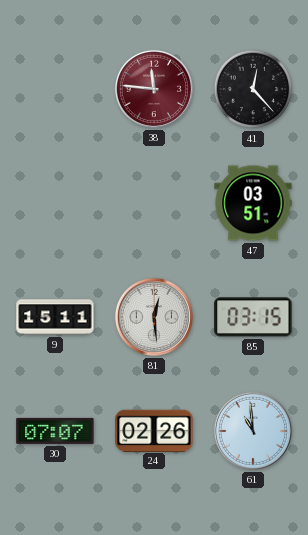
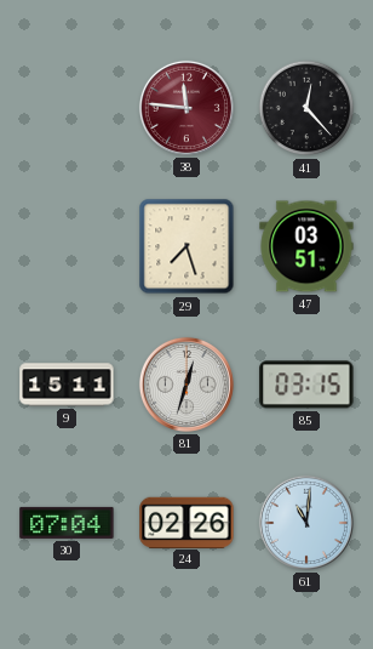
29: none -> 7:27
81: 12:29 -> 12:33
30: 07:07 -> 07:04
61: 10:59 -> 11:01
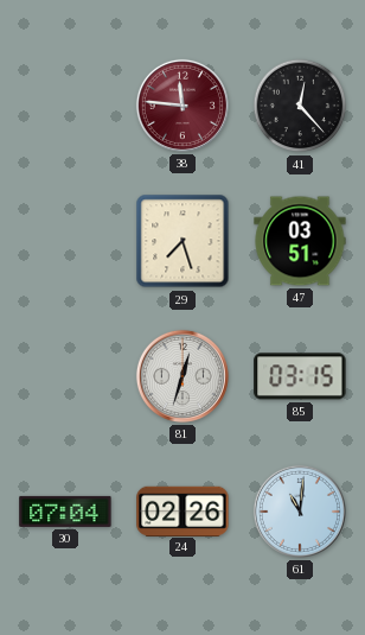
9: 15:11 -> none
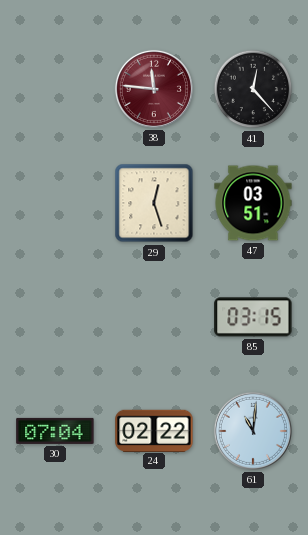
29: 7:27 -> 12:27
81: 12:33 -> none
24: 02:26 -> 02:22
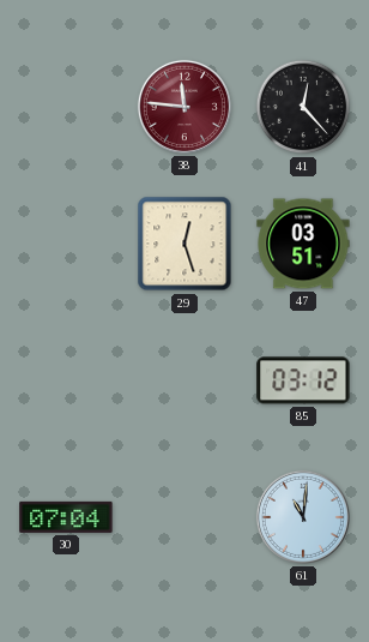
85: 03:15 -> 03:12
24: 02:22 -> none
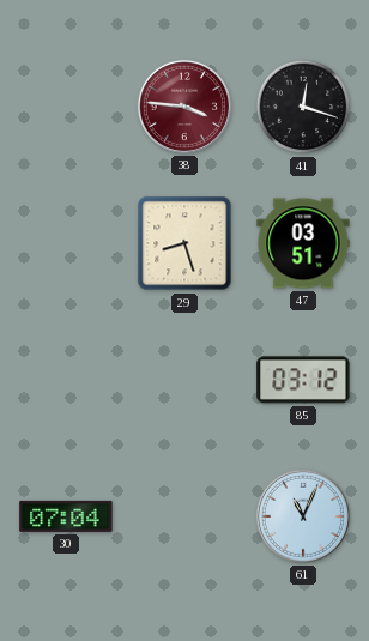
38: 11:46 -> 3:46
41: 12:23 -> 12:18
29: 12:27 -> 8:27
61: 11:01 -> 11:04
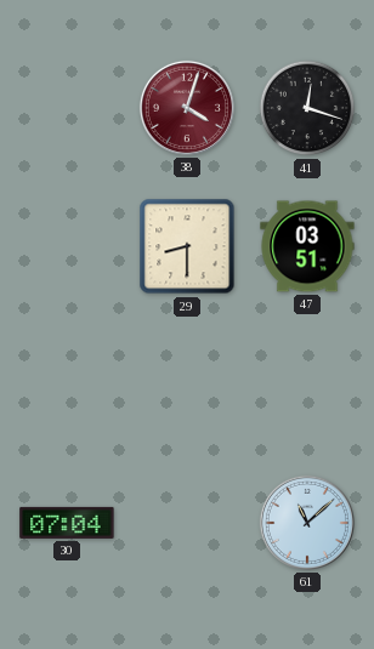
38: 3:46 -> 4:03
29: 8:27 -> 8:30
85: 03:12 -> none
61: 11:04 -> 11:08
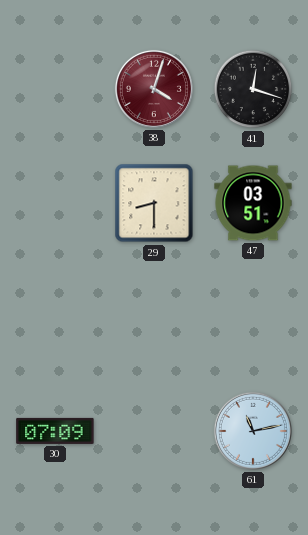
30: 07:04 -> 07:09
61: 11:08 -> 11:13
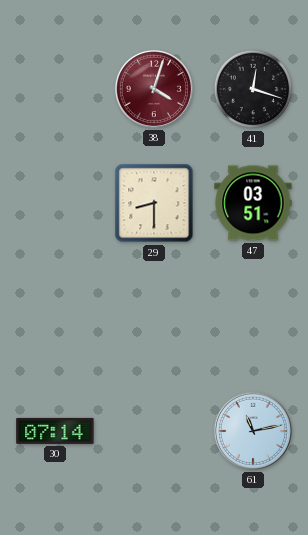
30: 07:09 -> 07:14
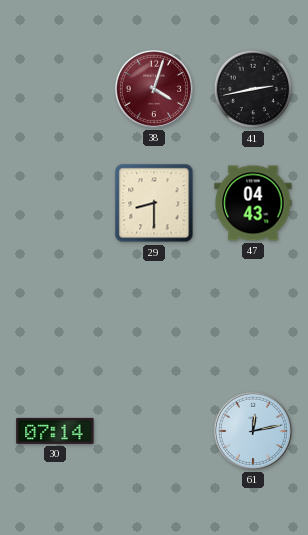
41: 12:18 -> 2:43
47: 03:51 -> 04:43
61: 11:13 -> 12:13
